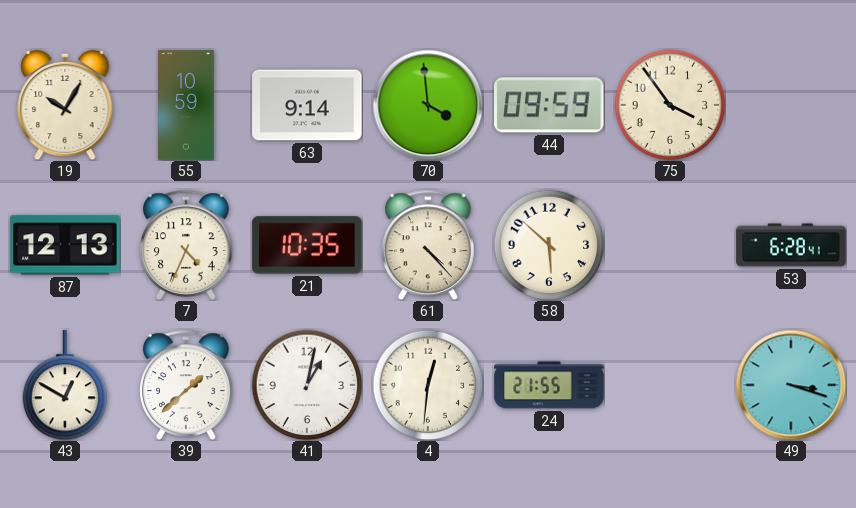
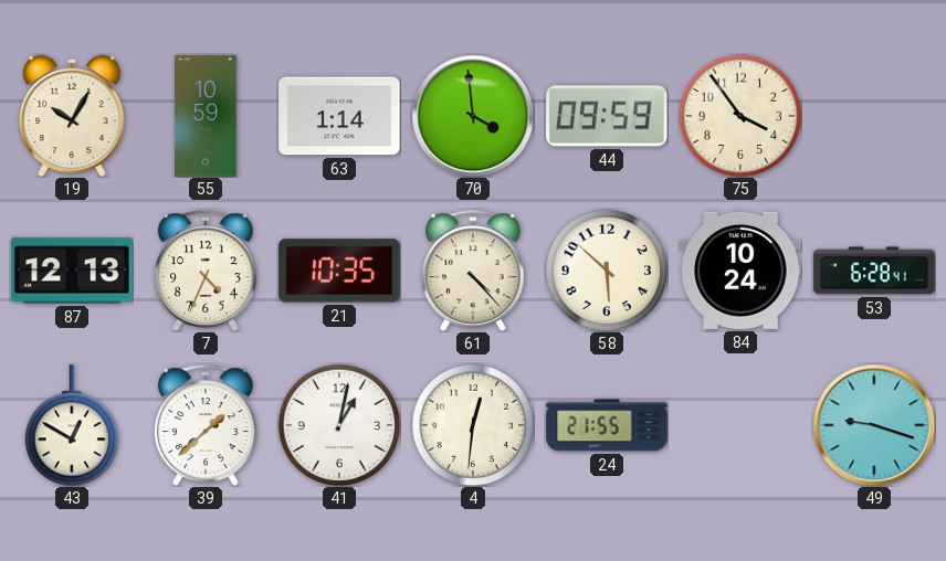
63: 9:14 -> 1:14
84: none -> 10:24
49: 3:18 -> 9:18
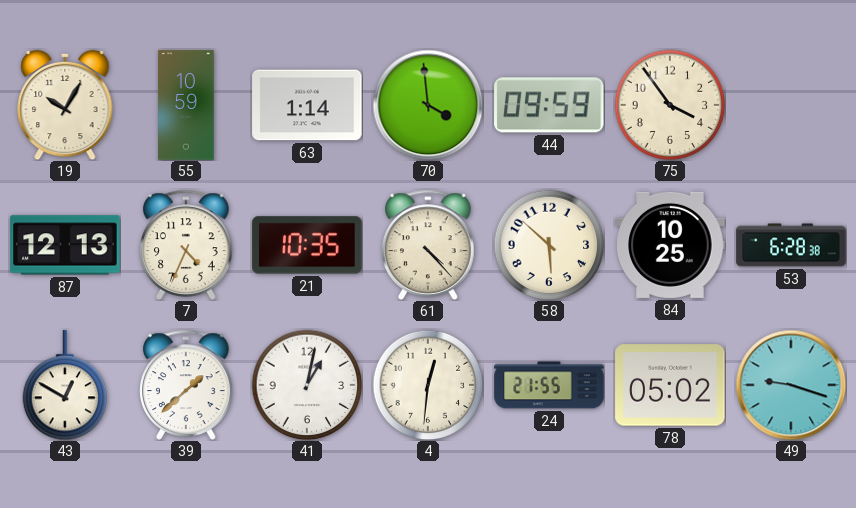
84: 10:24 -> 10:25
53: 6:28:41 -> 6:28:38
78: none -> 05:02
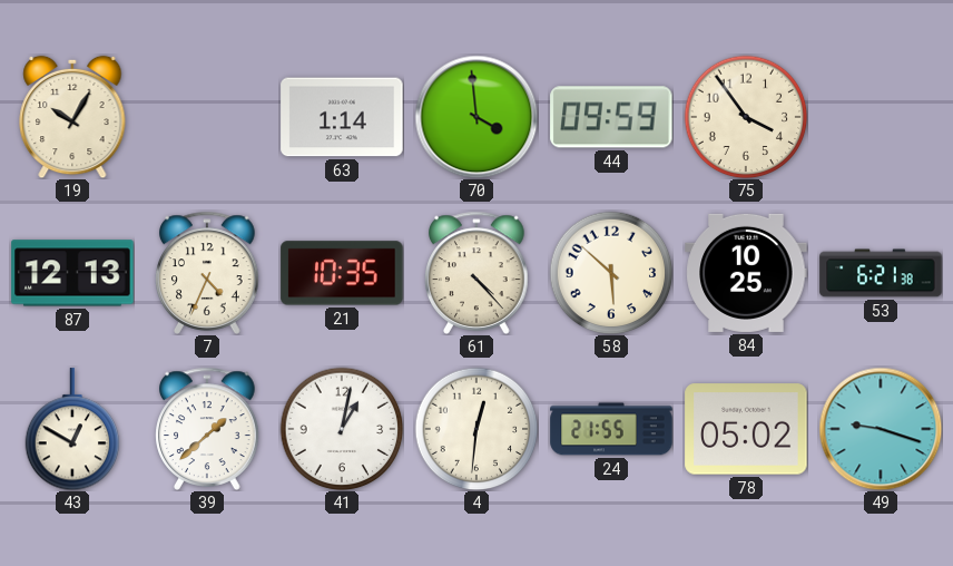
55: 10:59 -> none
53: 6:28 -> 6:21
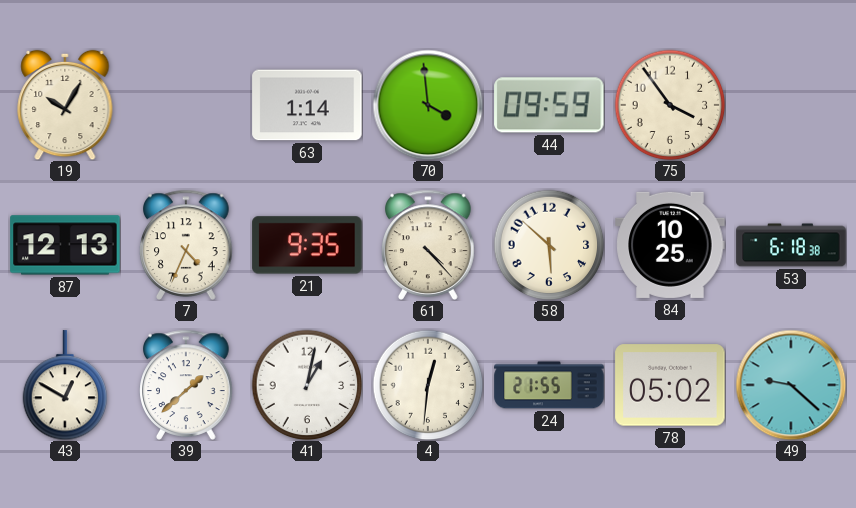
21: 10:35 -> 9:35
53: 6:21 -> 6:18
49: 9:18 -> 9:22
